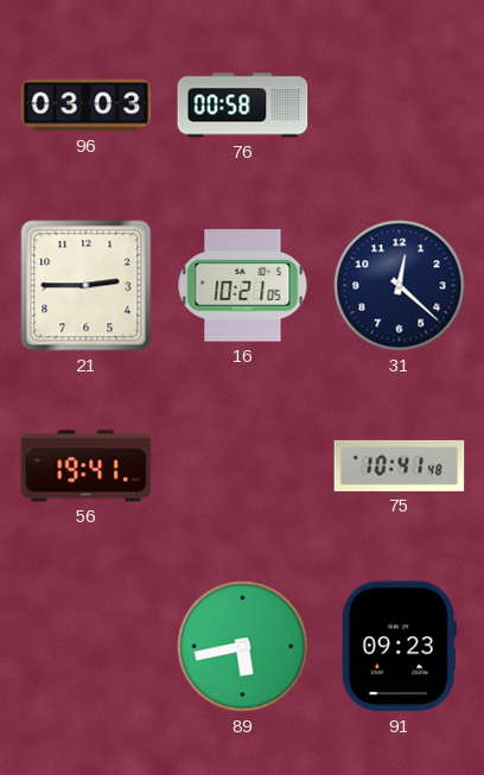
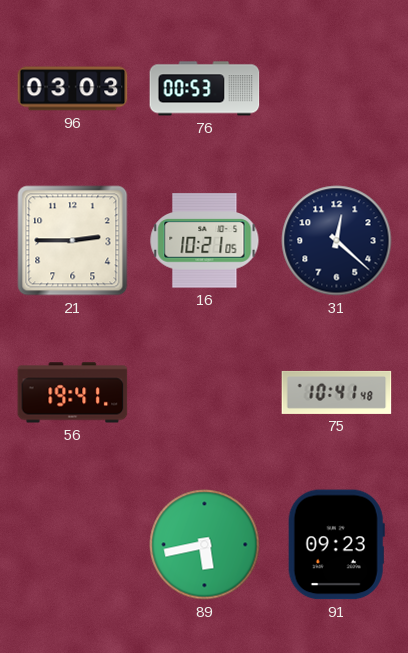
76: 00:58 -> 00:53
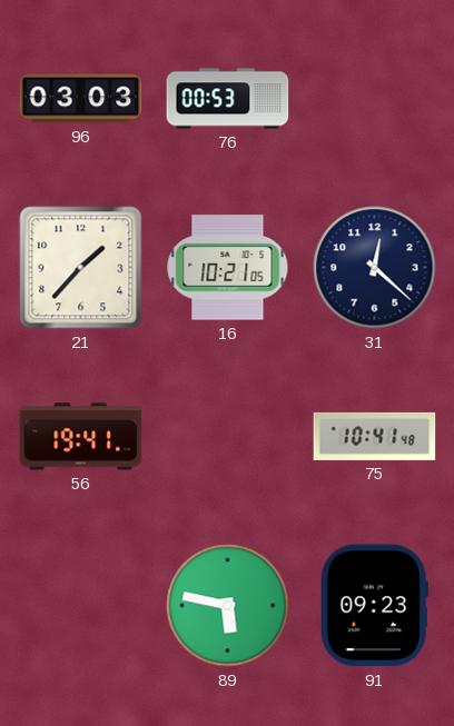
21: 2:45 -> 1:37
89: 5:43 -> 5:47
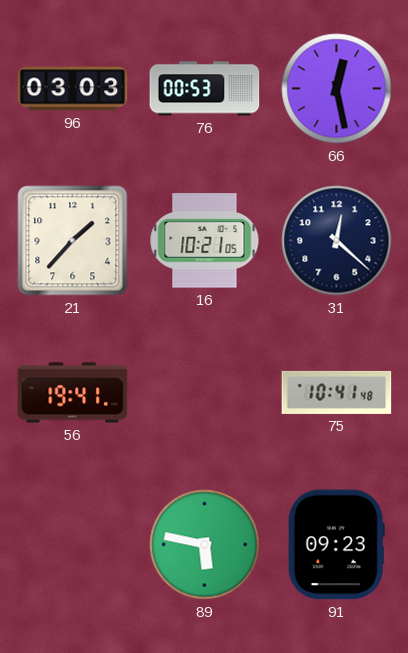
66: none -> 12:28
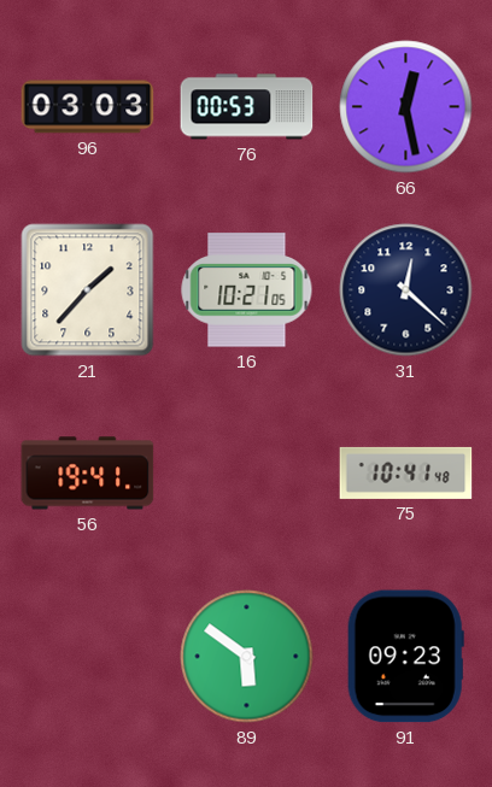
89: 5:47 -> 5:51
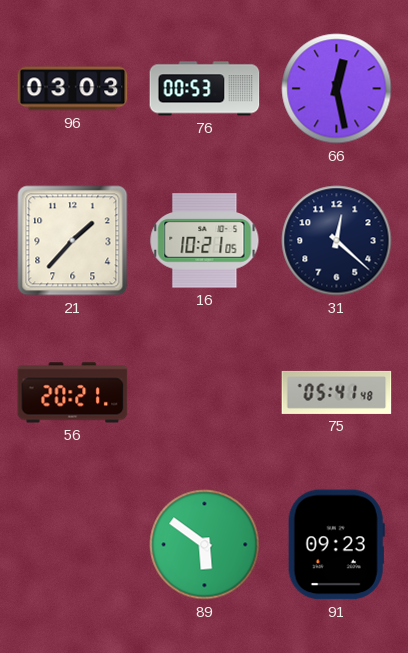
56: 19:41 -> 20:21
75: 10:41 -> 05:41
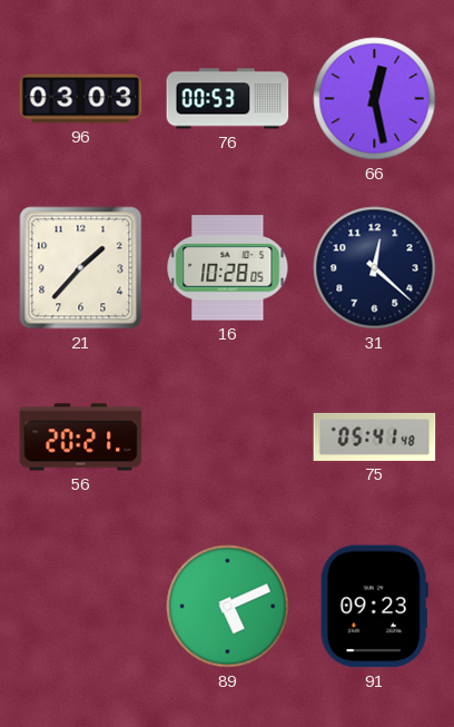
16: 10:21 -> 10:28
89: 5:51 -> 5:11
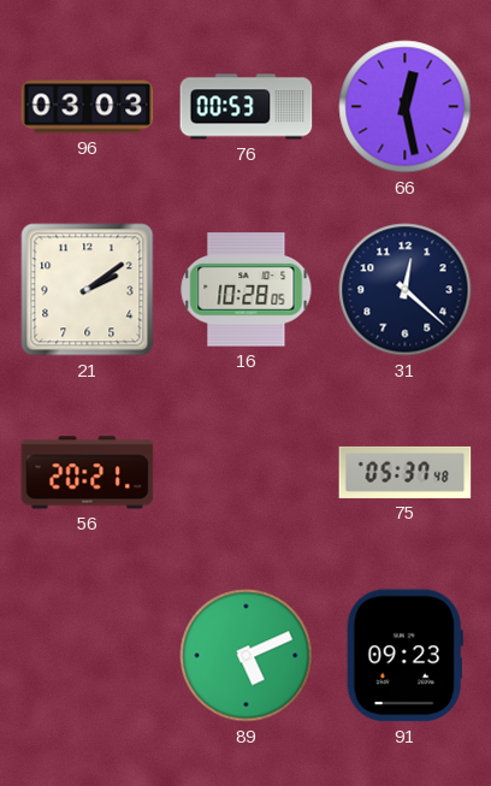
21: 1:37 -> 2:09
75: 05:41 -> 05:37
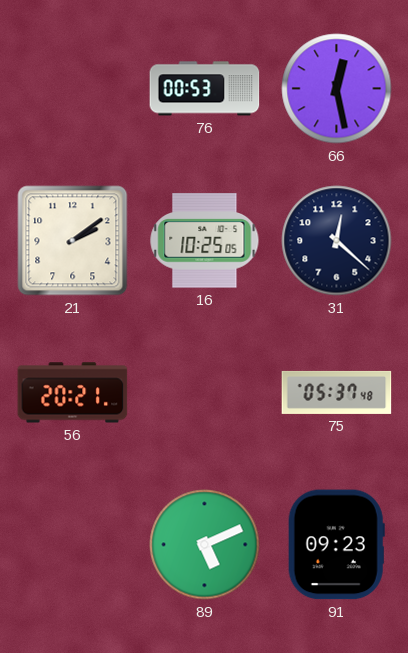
96: 03:03 -> none
16: 10:28 -> 10:25
